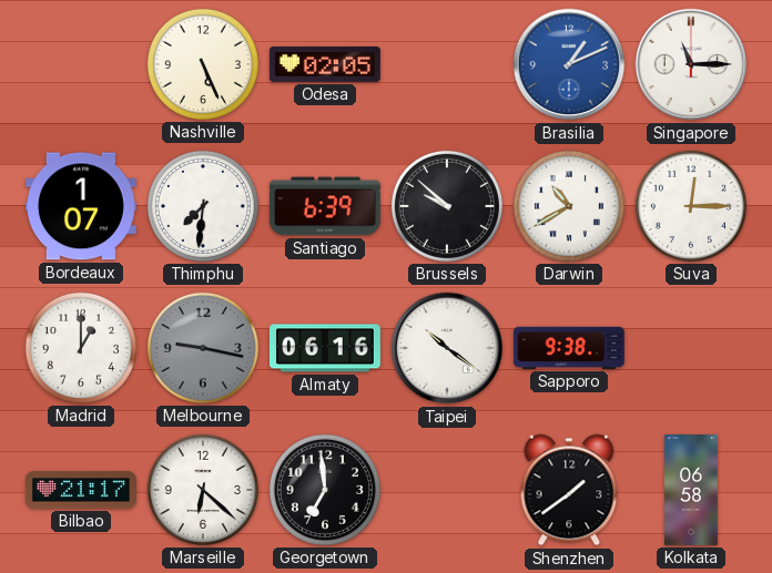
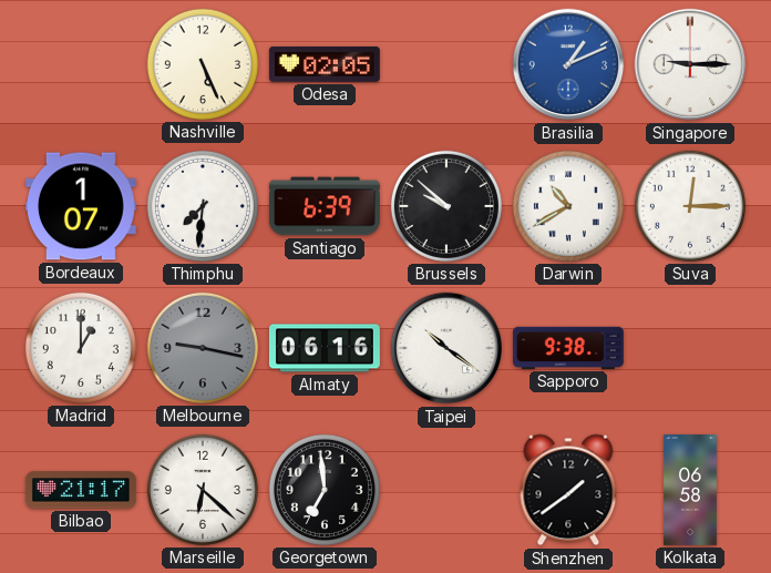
Singapore: 11:15 -> 9:15
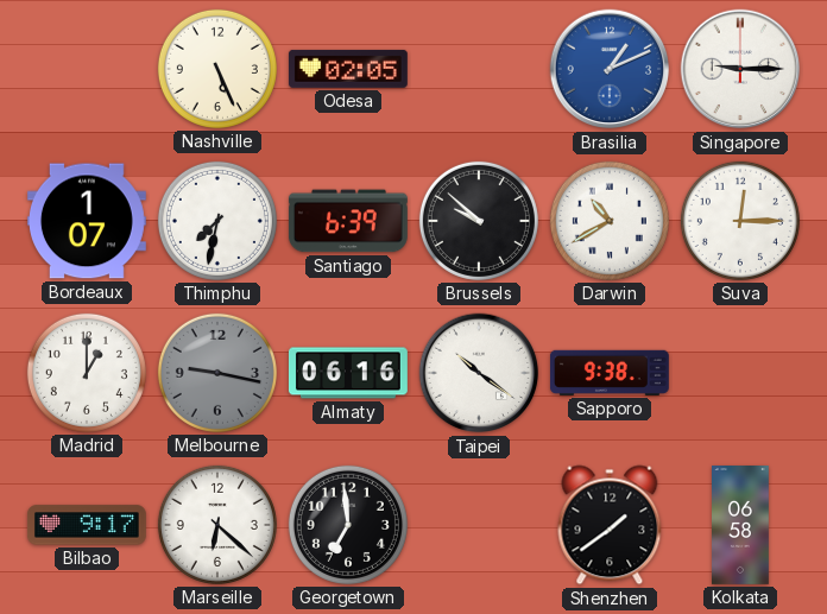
Thimphu: 7:31 -> 7:32
Bilbao: 21:17 -> 9:17
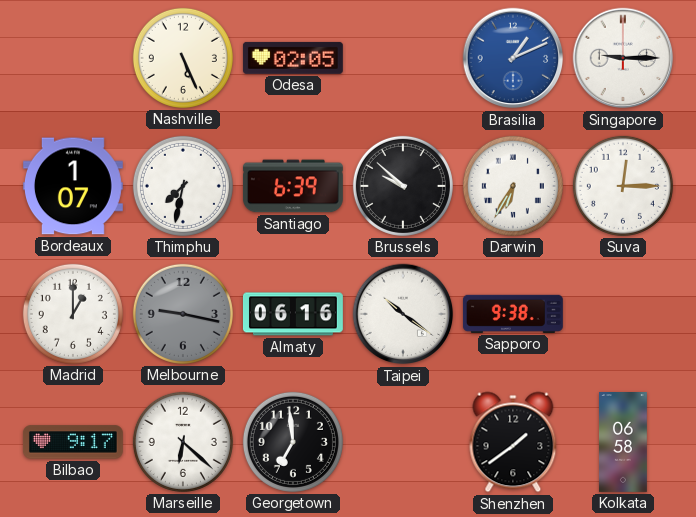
Darwin: 10:40 -> 6:35
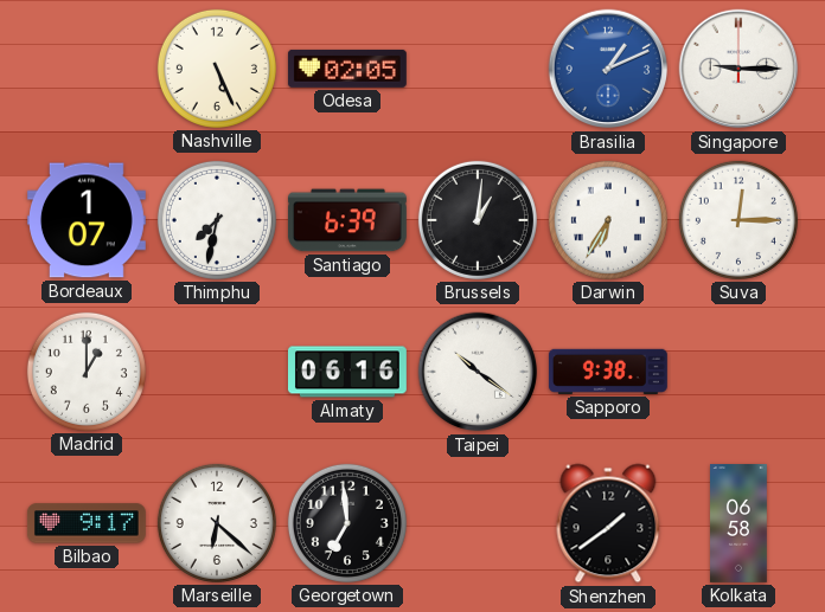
Brussels: 9:52 -> 1:01
Melbourne: 9:17 -> none
